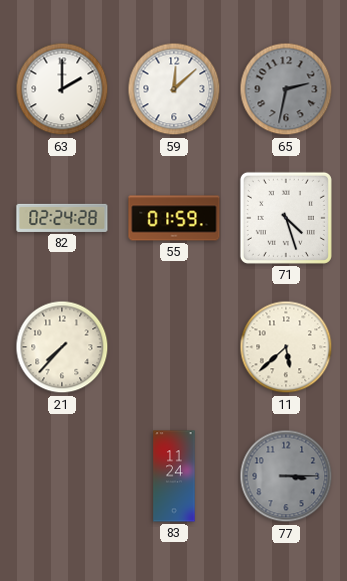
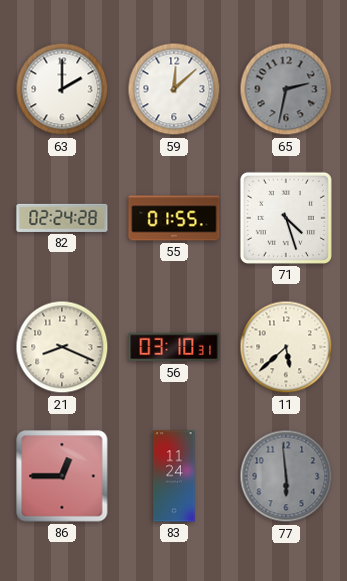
55: 01:59 -> 01:55
21: 7:37 -> 8:19
56: none -> 03:10
86: none -> 12:45
77: 3:15 -> 5:59
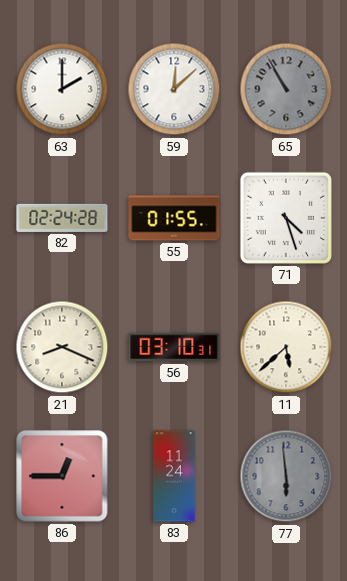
65: 2:32 -> 10:55
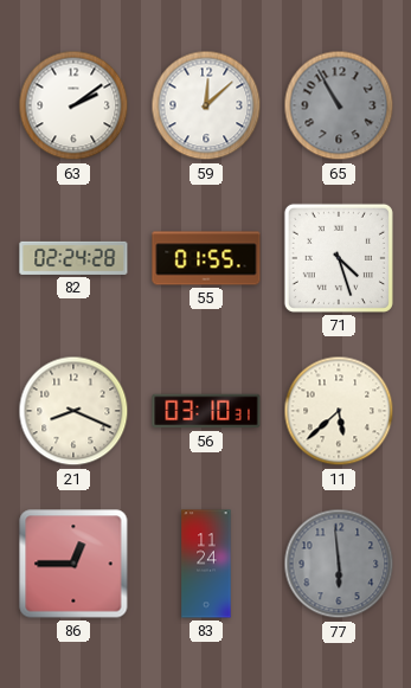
63: 2:00 -> 2:09
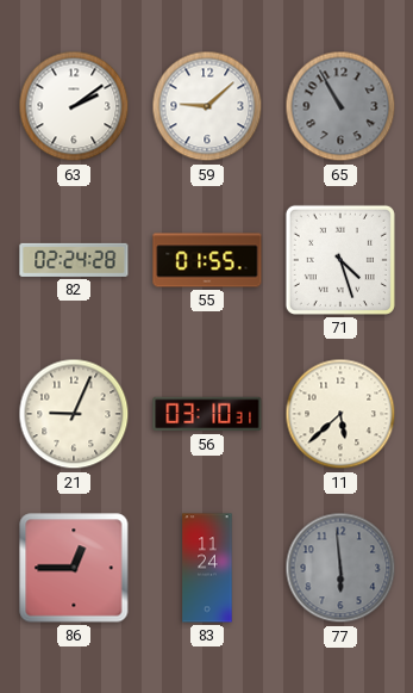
59: 12:08 -> 9:08
21: 8:19 -> 9:04
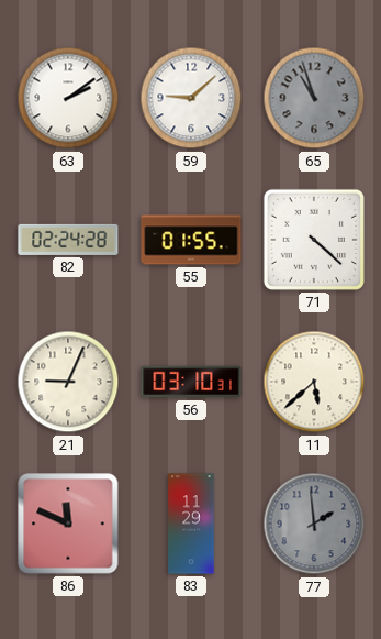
65: 10:55 -> 10:57
71: 4:27 -> 4:22
86: 12:45 -> 11:49
83: 11:24 -> 11:29
77: 5:59 -> 1:59
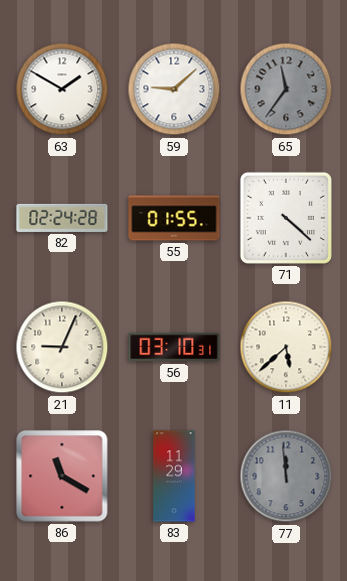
63: 2:09 -> 1:50
65: 10:57 -> 11:36
86: 11:49 -> 11:20
77: 1:59 -> 11:59
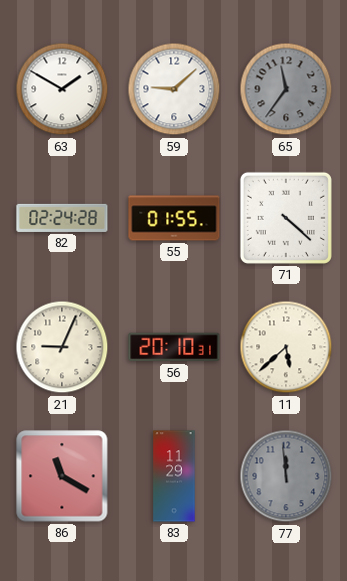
56: 03:10 -> 20:10
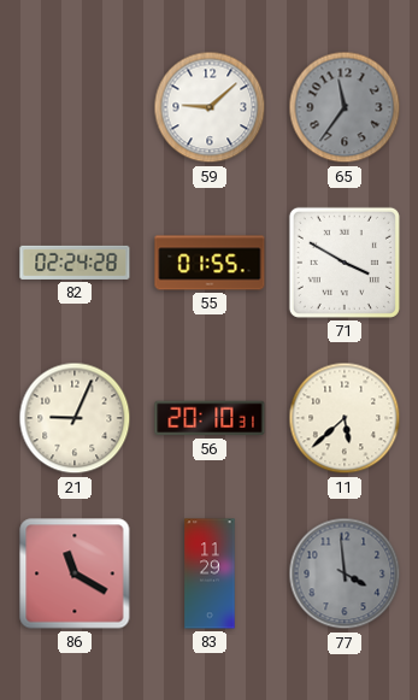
63: 1:50 -> none
71: 4:22 -> 3:50
77: 11:59 -> 3:59
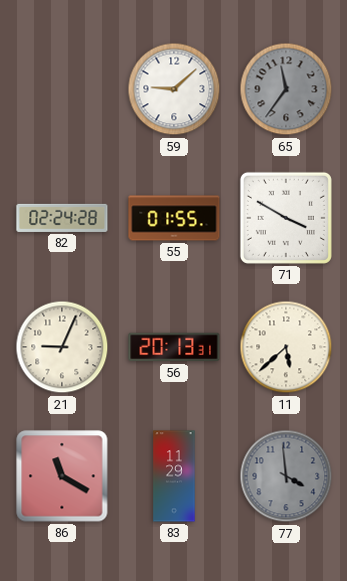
56: 20:10 -> 20:13
